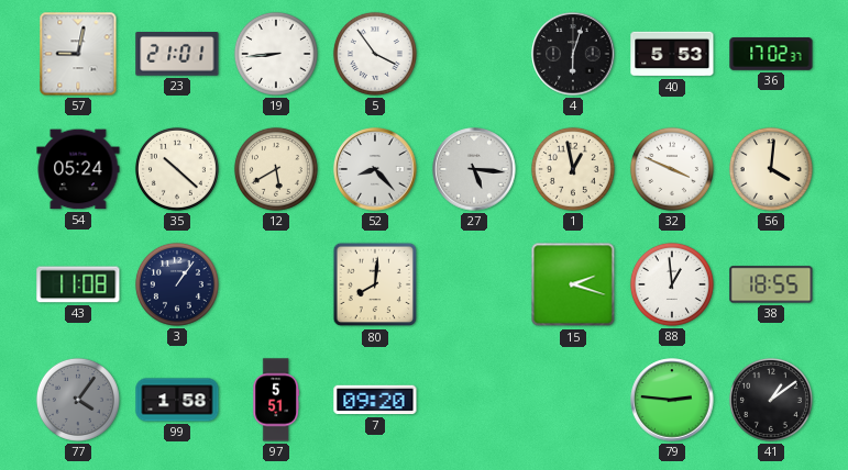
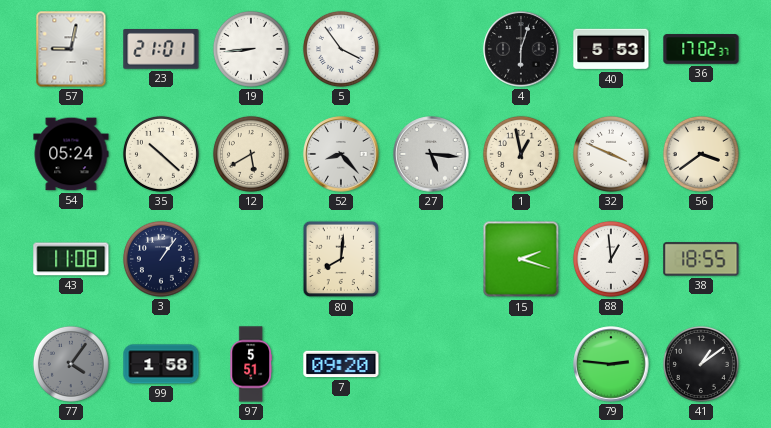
56: 4:01 -> 3:39
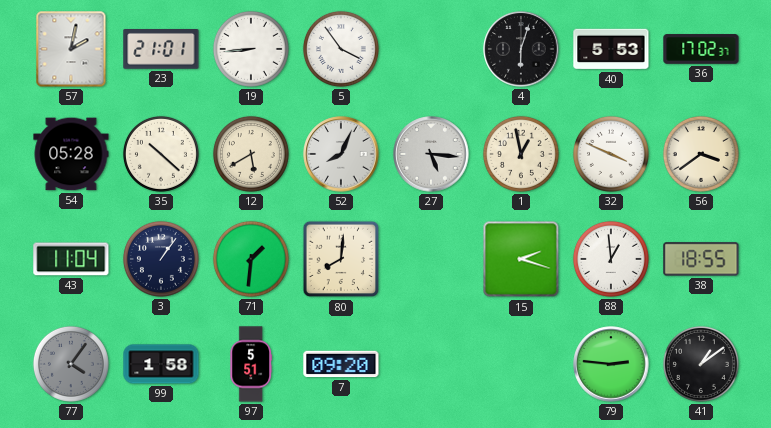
57: 9:02 -> 2:02
54: 05:24 -> 05:28
52: 8:23 -> 8:04
43: 11:08 -> 11:04
71: none -> 1:31
